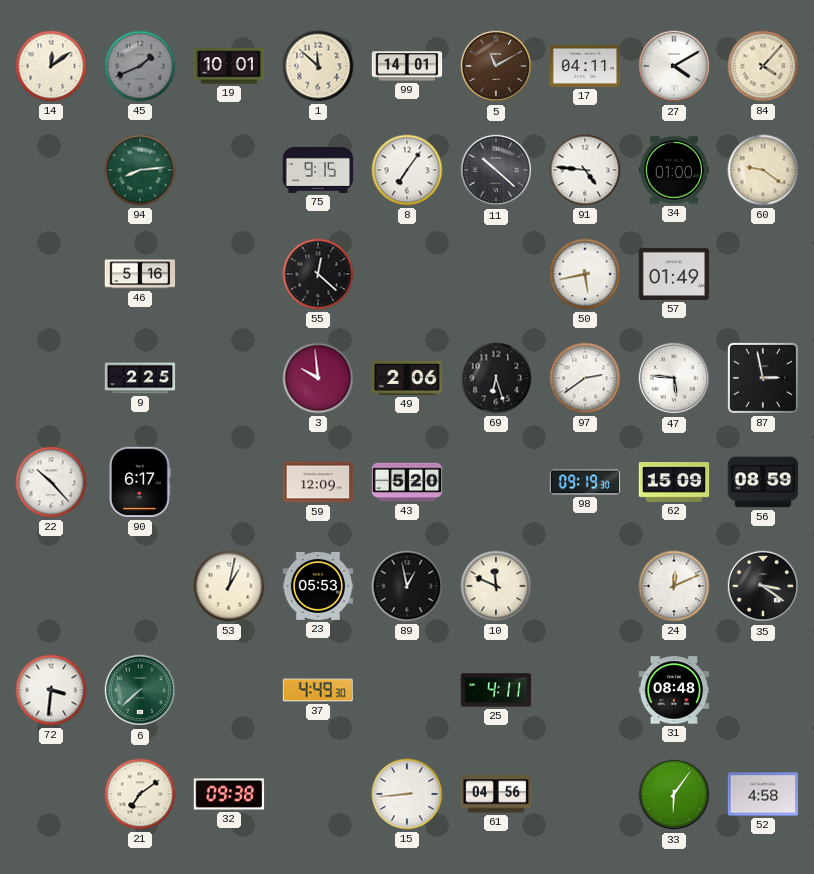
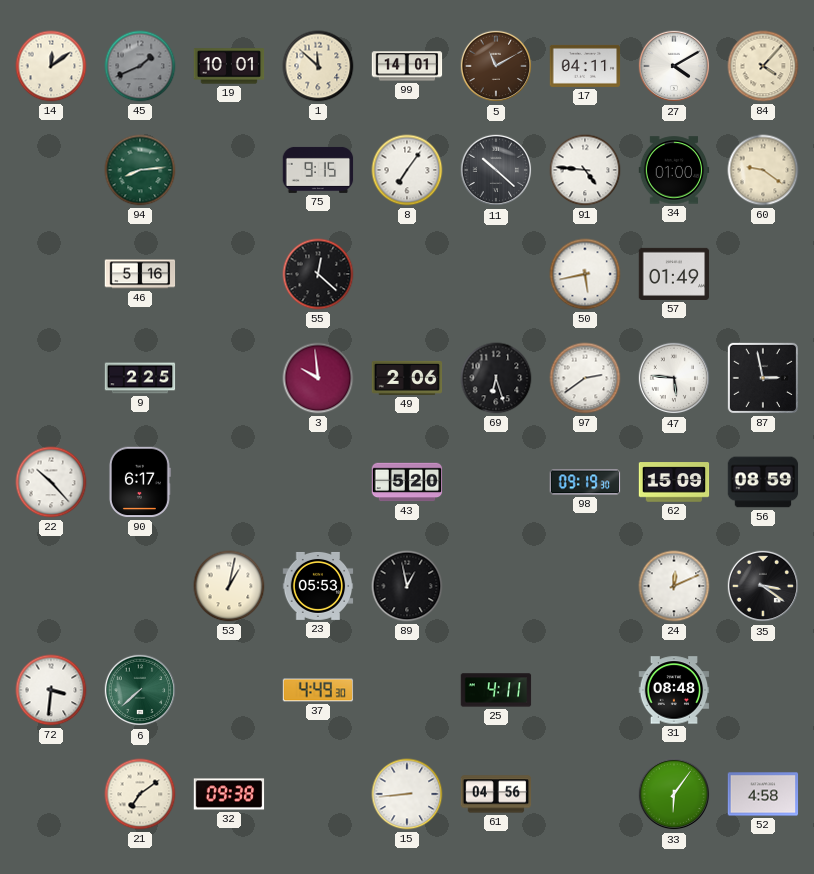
59: 12:09 -> none
10: 11:49 -> none
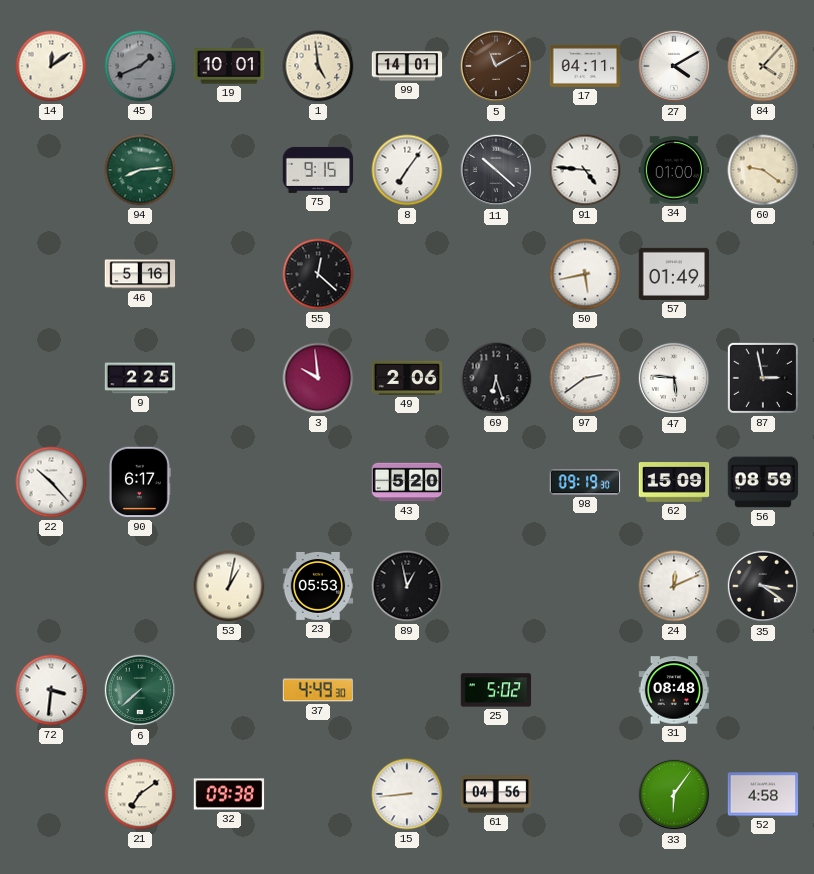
1: 11:52 -> 4:59
25: 4:11 -> 5:02
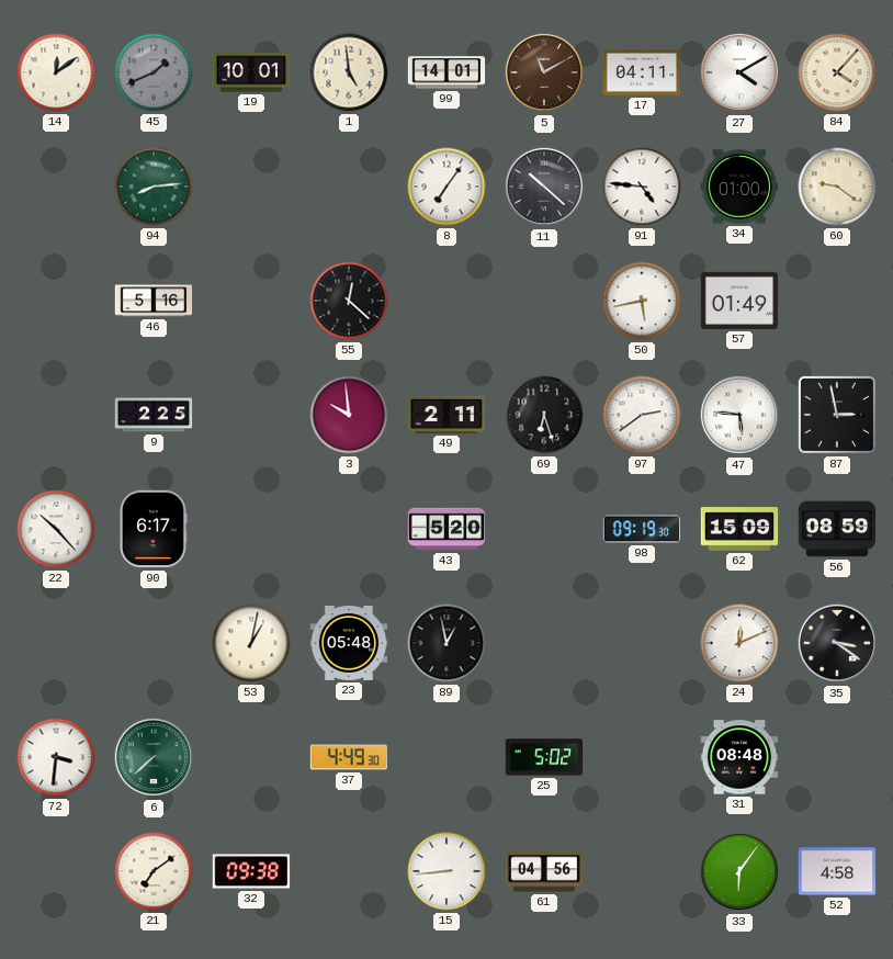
75: 9:15 -> none
49: 2:06 -> 2:11
23: 05:53 -> 05:48
